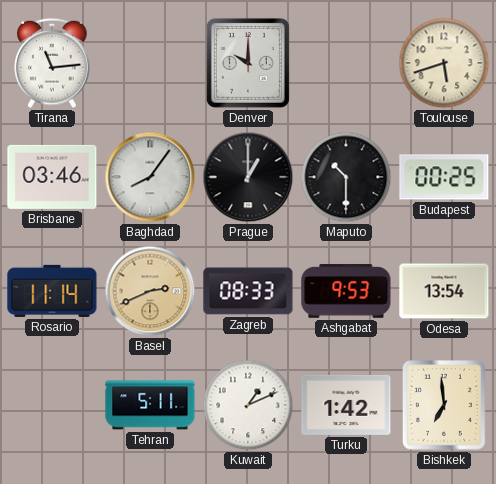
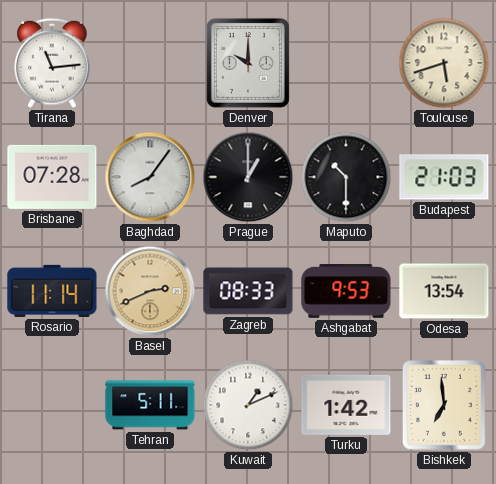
Brisbane: 03:46 -> 07:28
Budapest: 00:25 -> 21:03
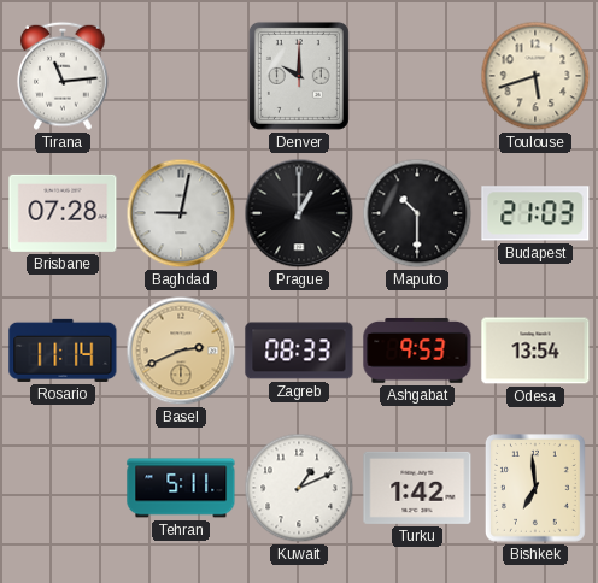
Baghdad: 8:06 -> 9:02
